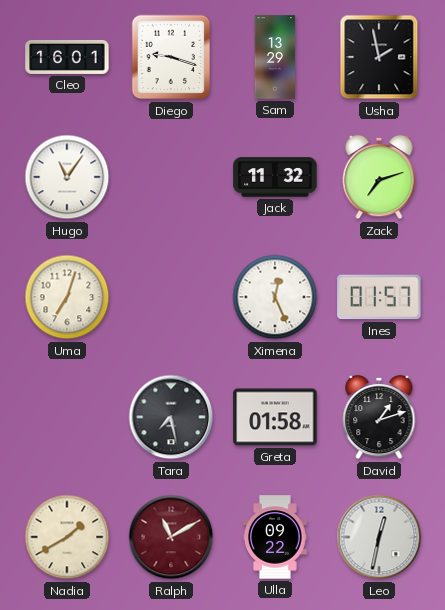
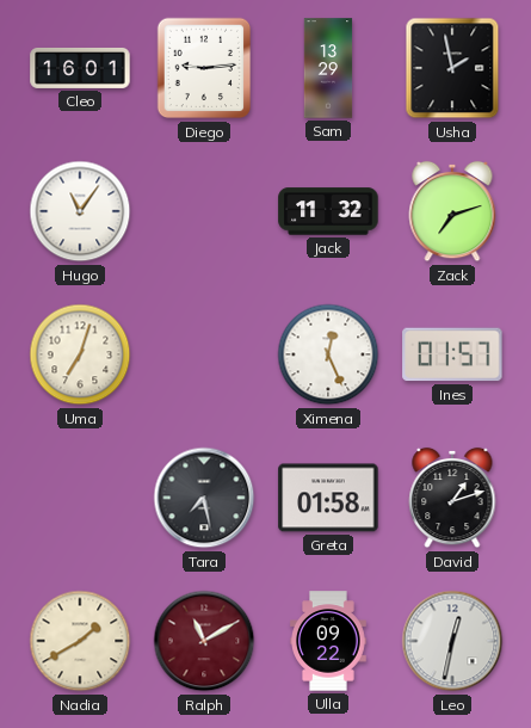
Diego: 9:18 -> 9:14
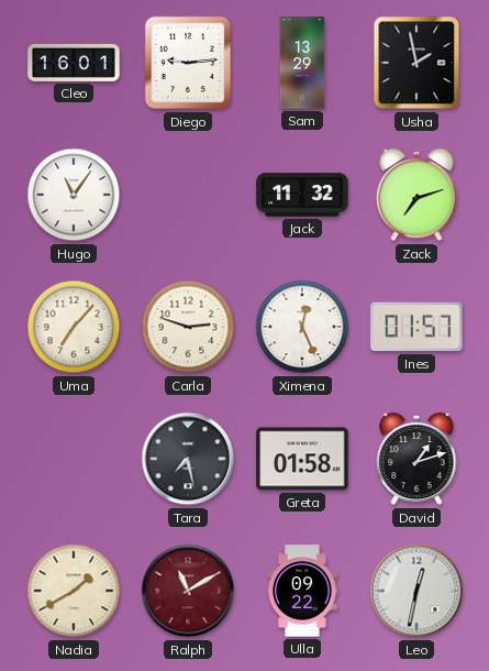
Uma: 7:03 -> 7:07
Carla: none -> 2:48
